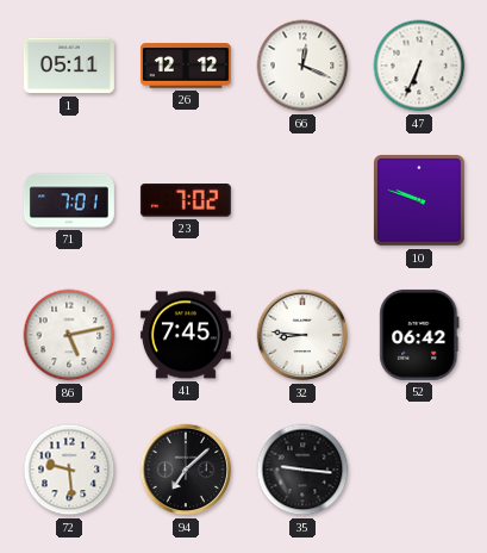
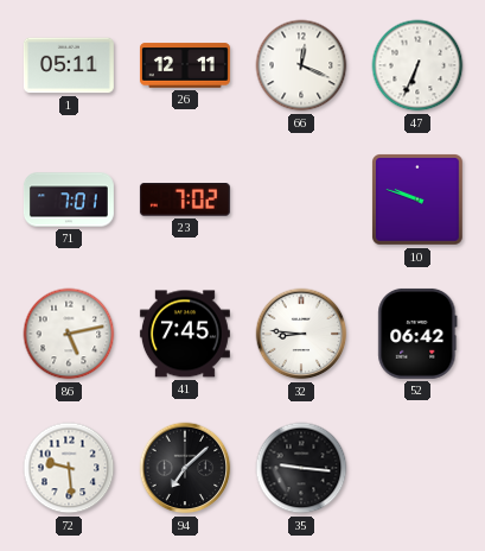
26: 12:12 -> 12:11
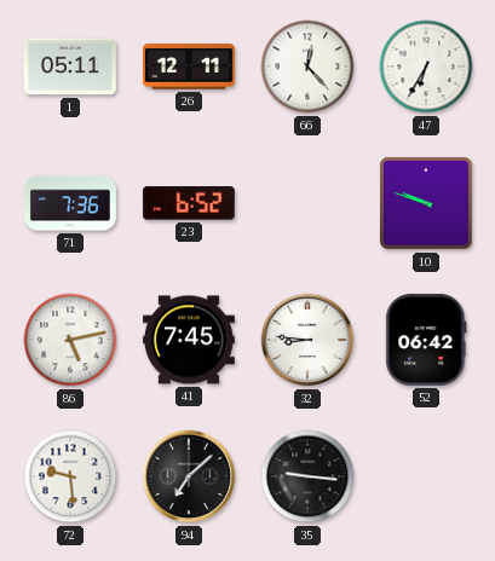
66: 12:19 -> 12:23
47: 6:34 -> 6:35
71: 7:01 -> 7:36
23: 7:02 -> 6:52
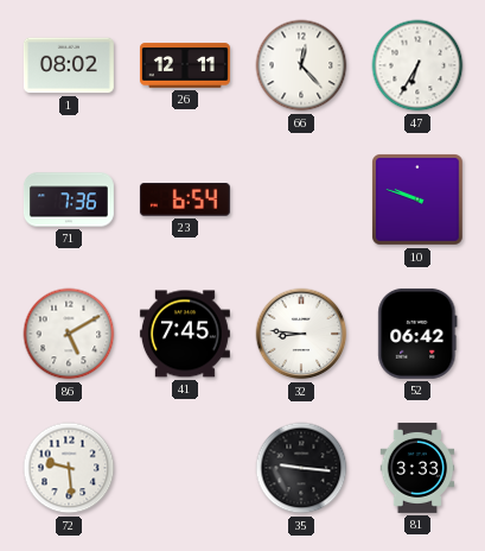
1: 05:11 -> 08:02
23: 6:52 -> 6:54
86: 5:13 -> 5:10
94: 7:08 -> none
81: none -> 3:33
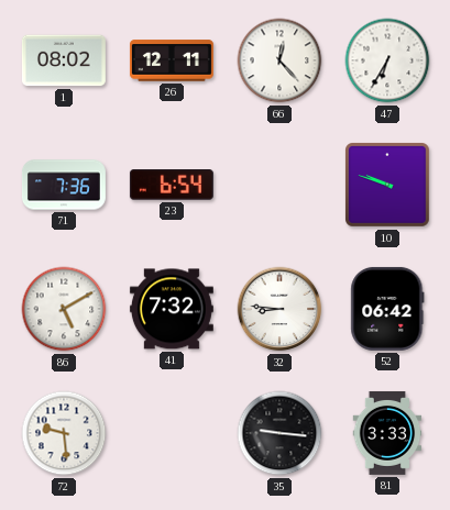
41: 7:45 -> 7:32
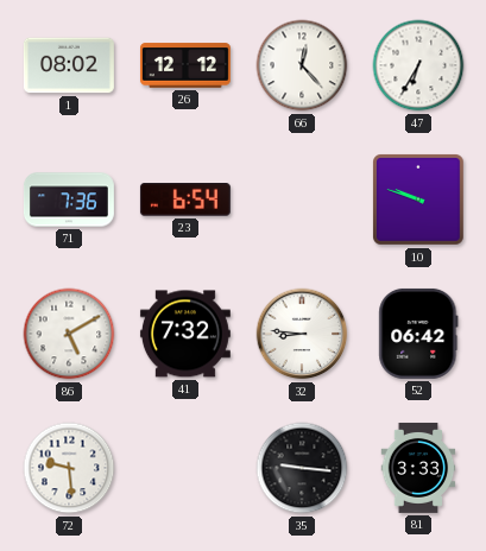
26: 12:11 -> 12:12
